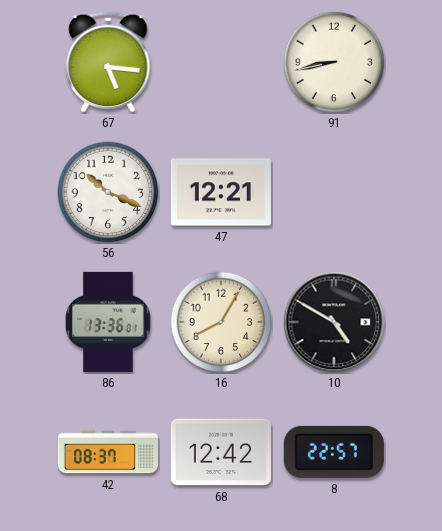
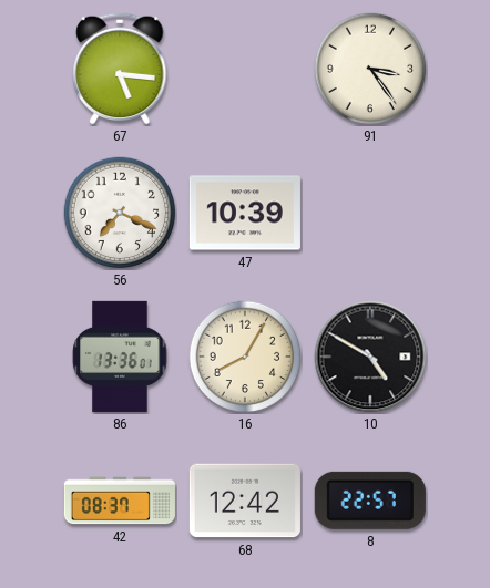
91: 8:43 -> 3:24
56: 10:19 -> 7:19
47: 12:21 -> 10:39
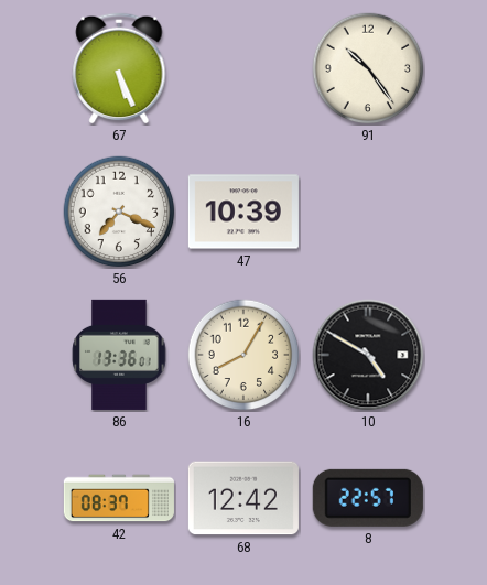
67: 5:16 -> 5:26
91: 3:24 -> 10:24
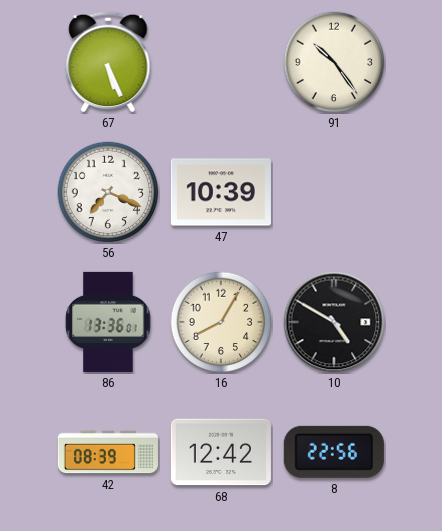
42: 08:37 -> 08:39
8: 22:57 -> 22:56
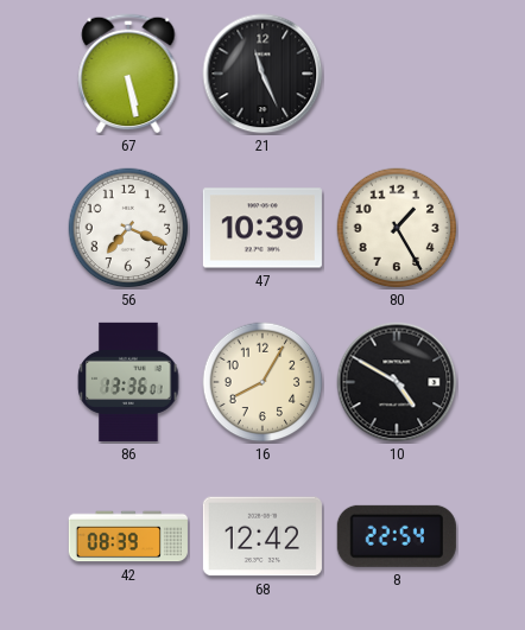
67: 5:26 -> 5:28
21: none -> 11:26
91: 10:24 -> none
80: none -> 1:25
8: 22:56 -> 22:54
